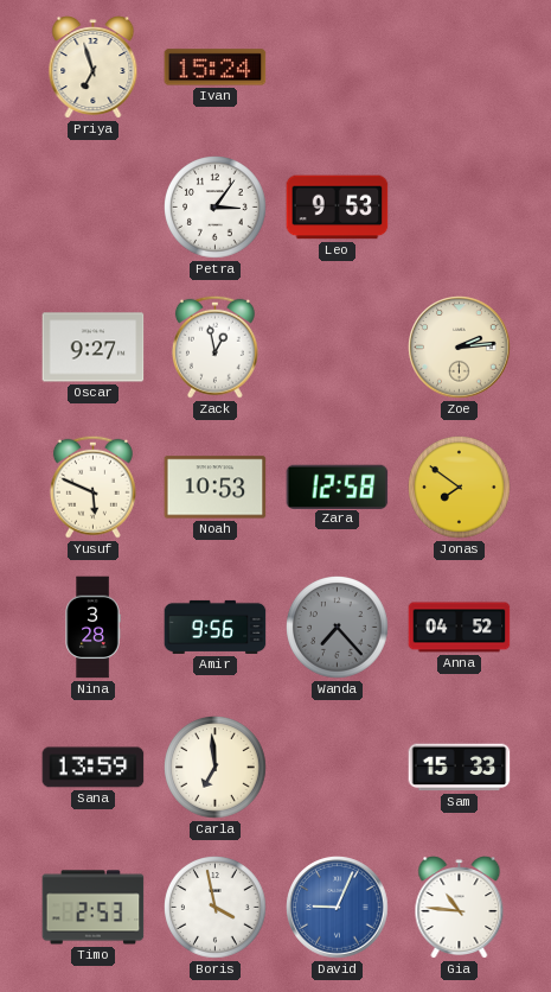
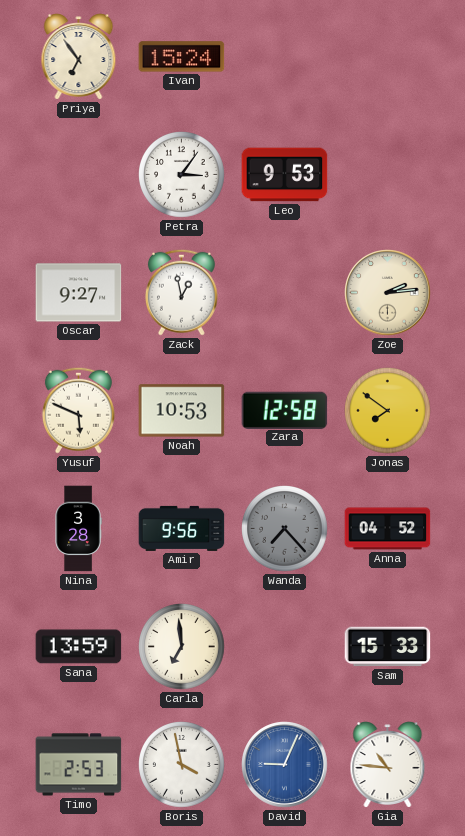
Priya: 6:57 -> 6:54
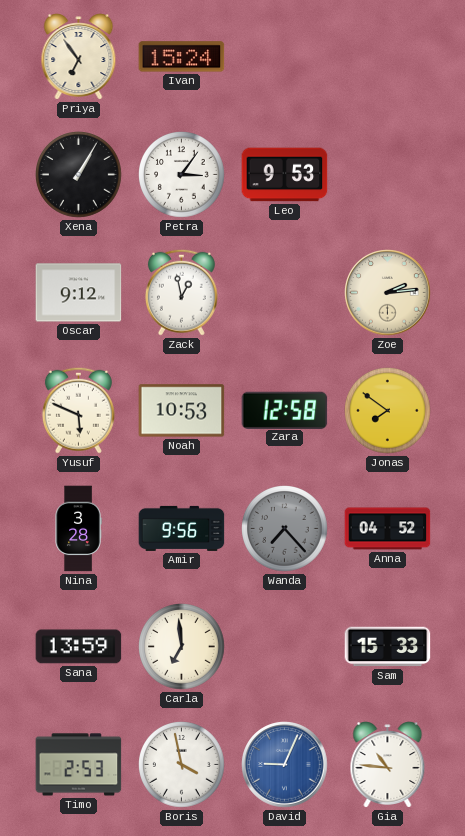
Xena: none -> 1:05
Oscar: 9:27 -> 9:12
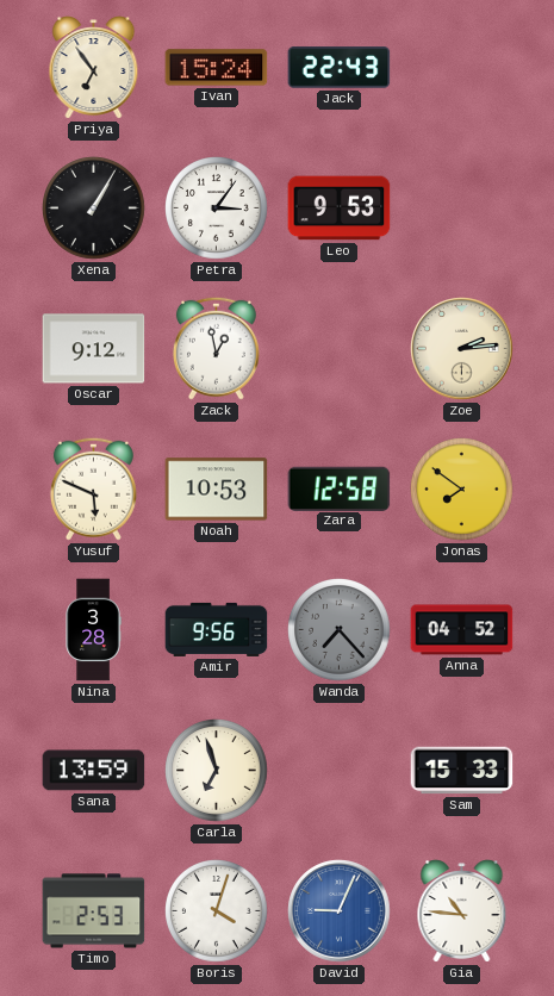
Jack: none -> 22:43
Carla: 6:59 -> 6:57
Boris: 3:58 -> 4:03
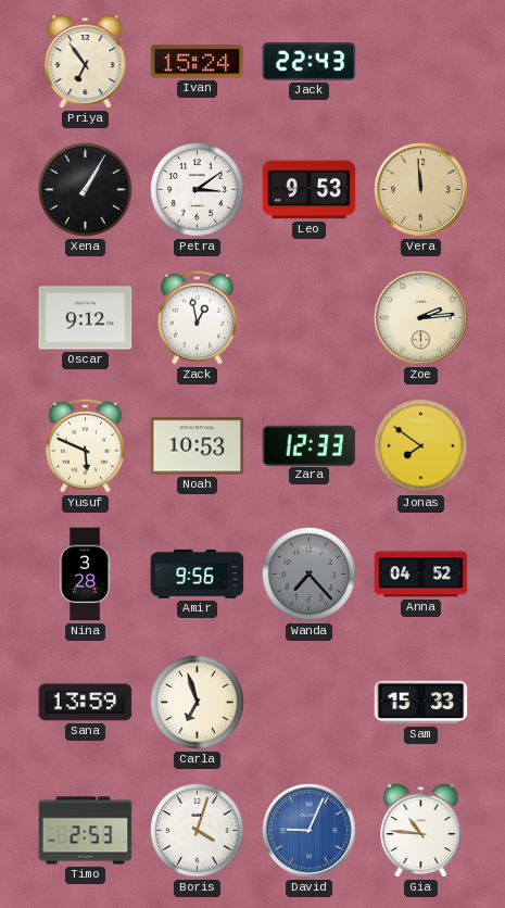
Petra: 3:06 -> 3:09
Vera: none -> 11:59
Zara: 12:58 -> 12:33
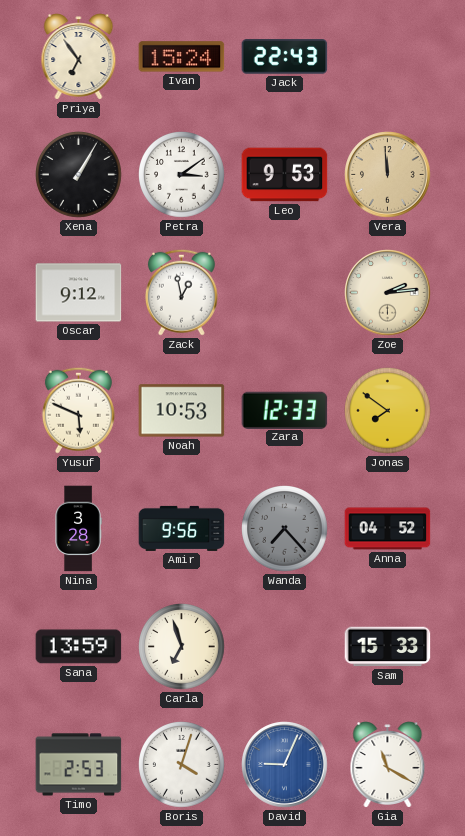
Gia: 10:46 -> 11:20
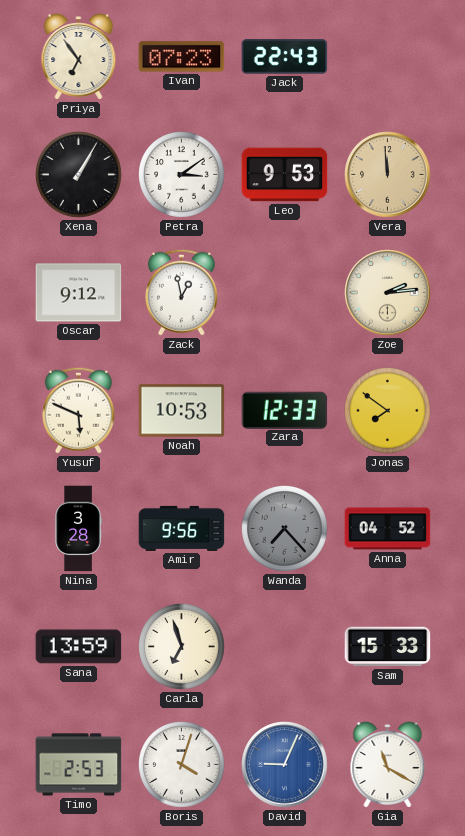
Ivan: 15:24 -> 07:23
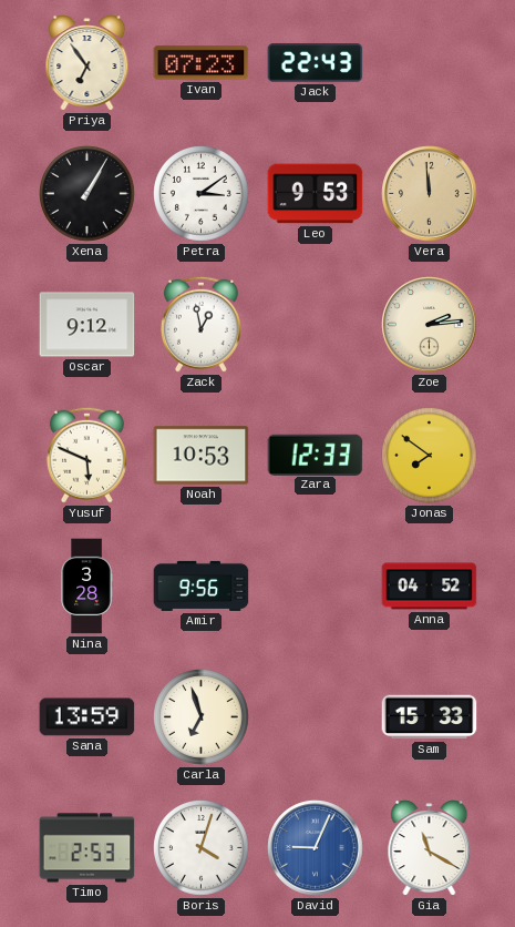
Wanda: 7:23 -> none
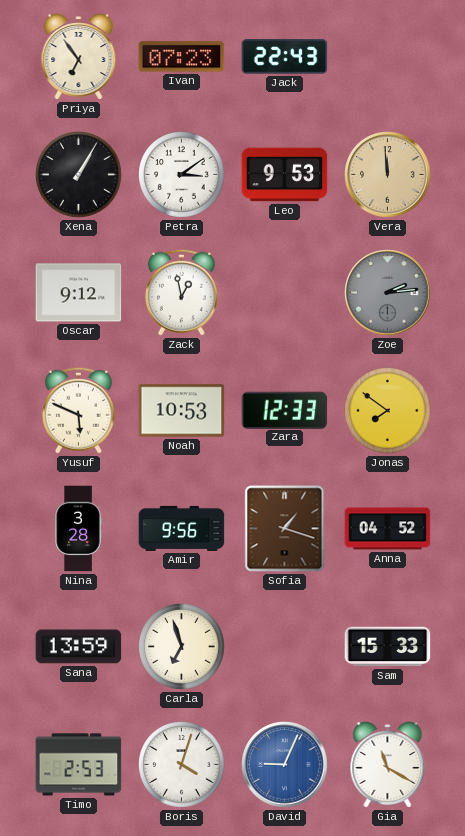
Zoe dial: cream -> grey
Sofia: none -> 1:18
